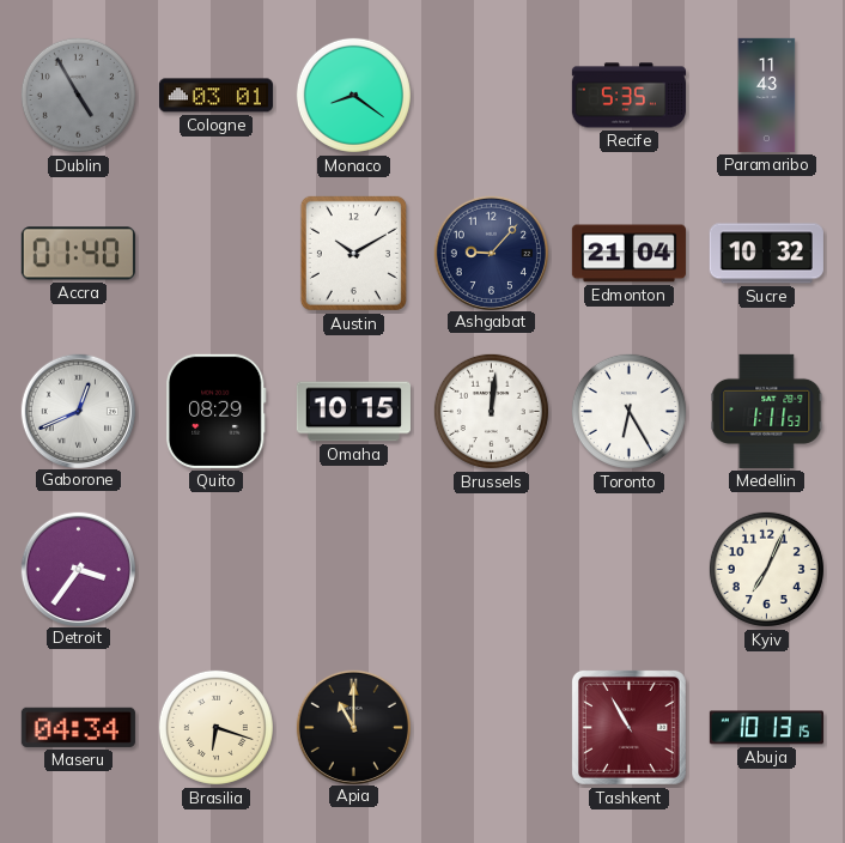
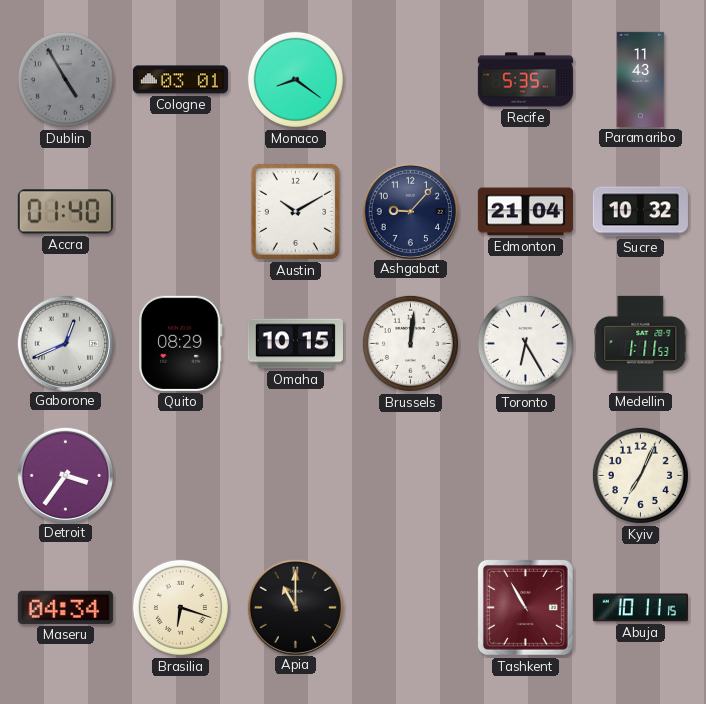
Abuja: 10:13 -> 10:11
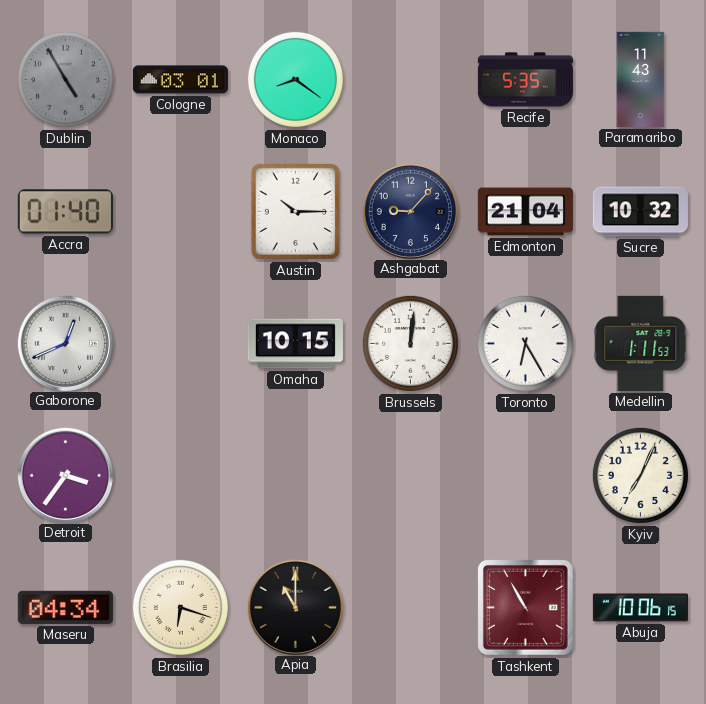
Austin: 10:10 -> 10:15
Quito: 08:29 -> none
Abuja: 10:11 -> 10:06
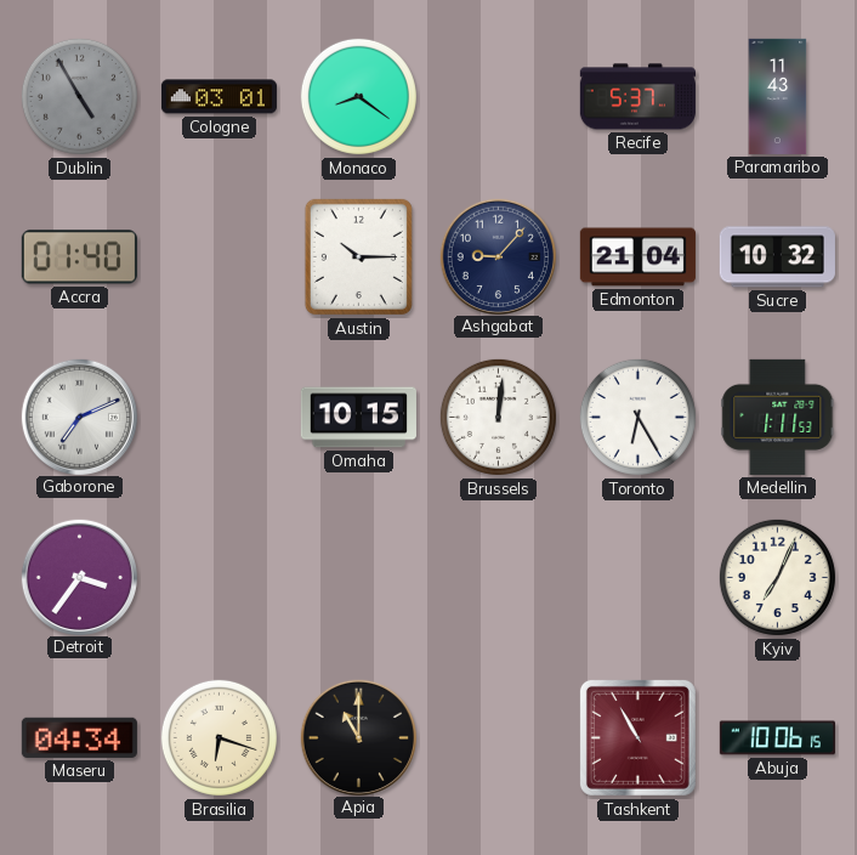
Recife: 5:35 -> 5:37
Gaborone: 12:41 -> 7:11
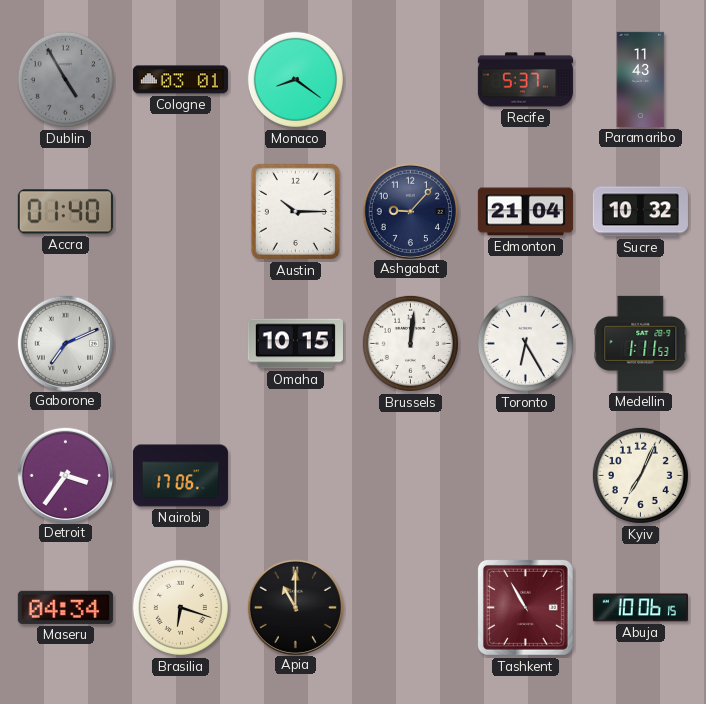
Nairobi: none -> 17:06
